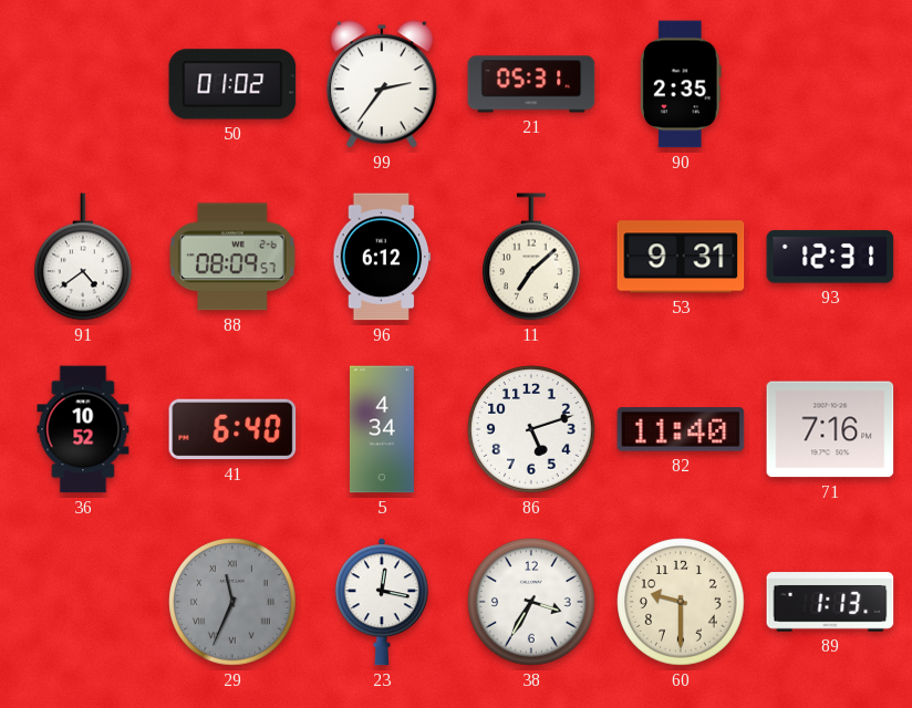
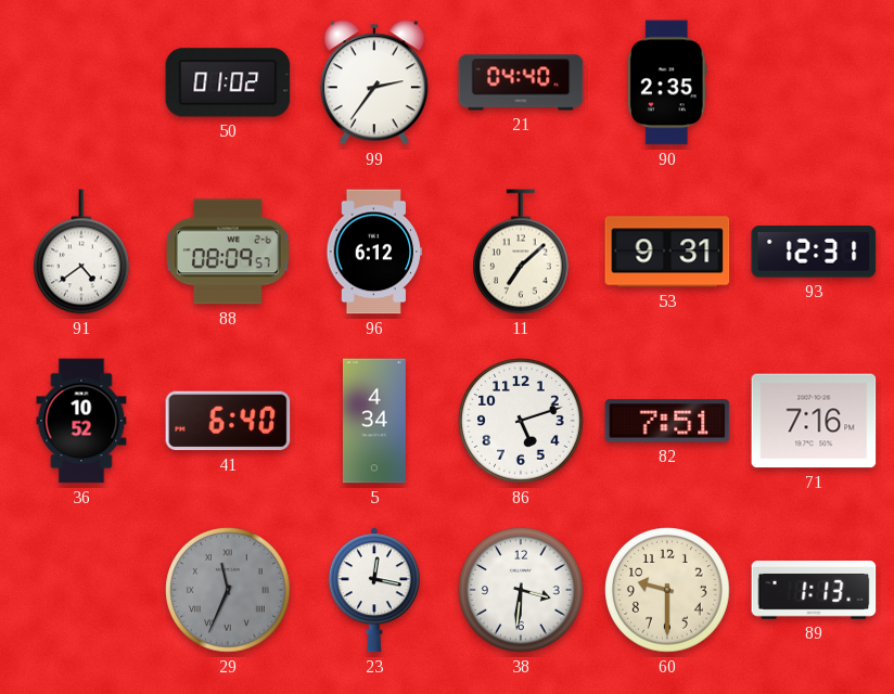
21: 05:31 -> 04:40
82: 11:40 -> 7:51
38: 3:35 -> 3:31
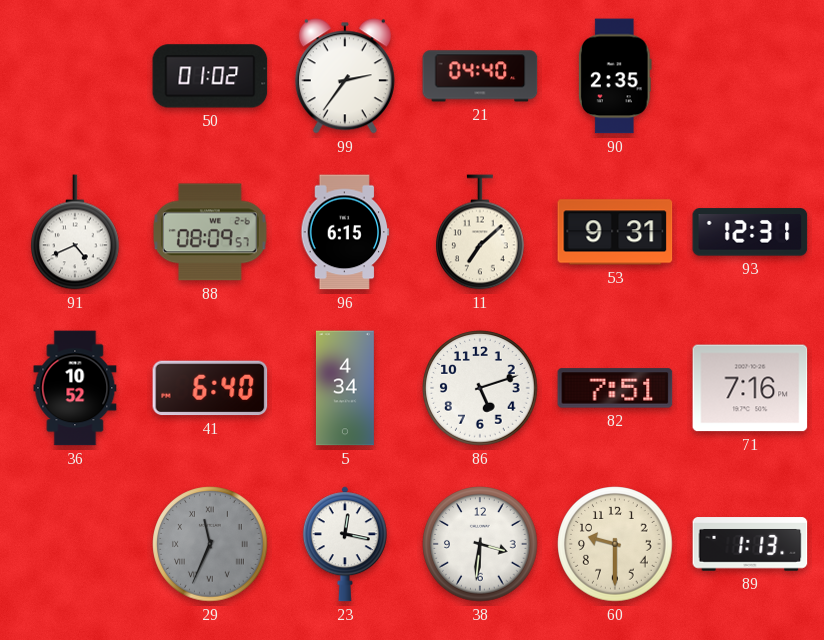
91: 4:39 -> 4:41
96: 6:12 -> 6:15
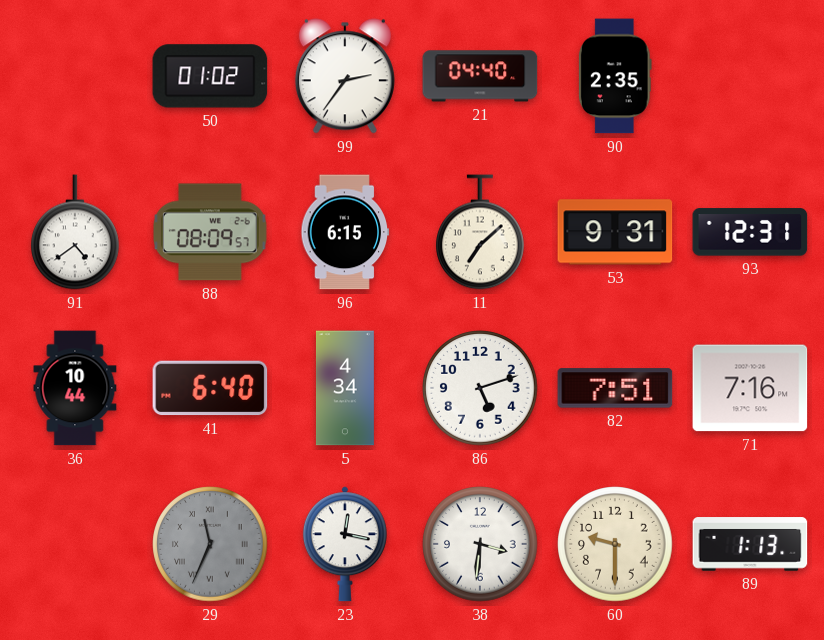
91: 4:41 -> 4:39
36: 10:52 -> 10:44
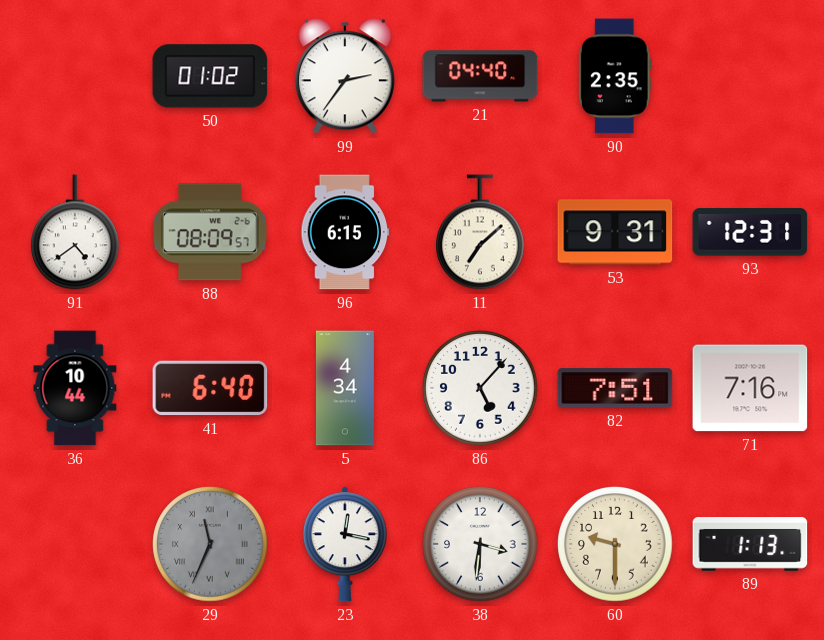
86: 5:12 -> 5:07
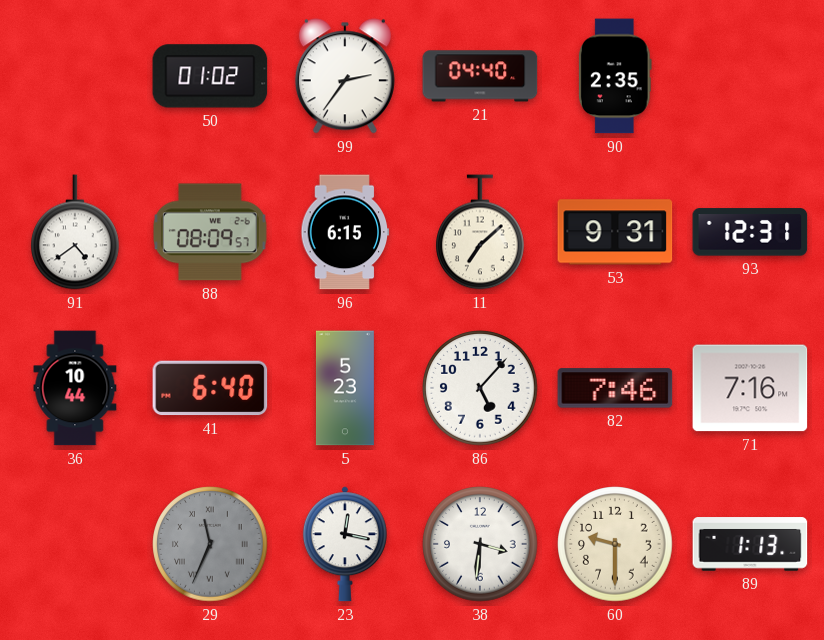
5: 4:34 -> 5:23
82: 7:51 -> 7:46
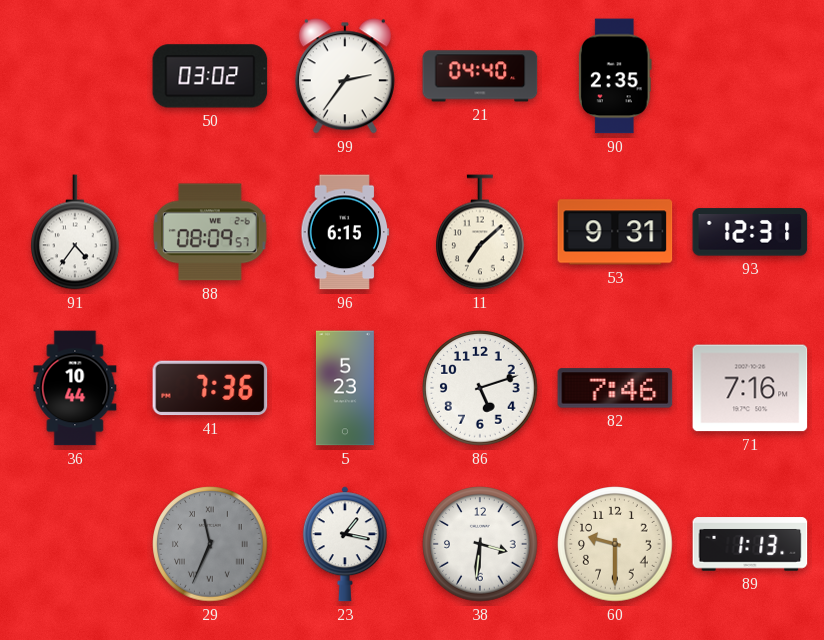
50: 01:02 -> 03:02
91: 4:39 -> 4:36
41: 6:40 -> 7:36
86: 5:07 -> 5:12
23: 12:17 -> 1:17
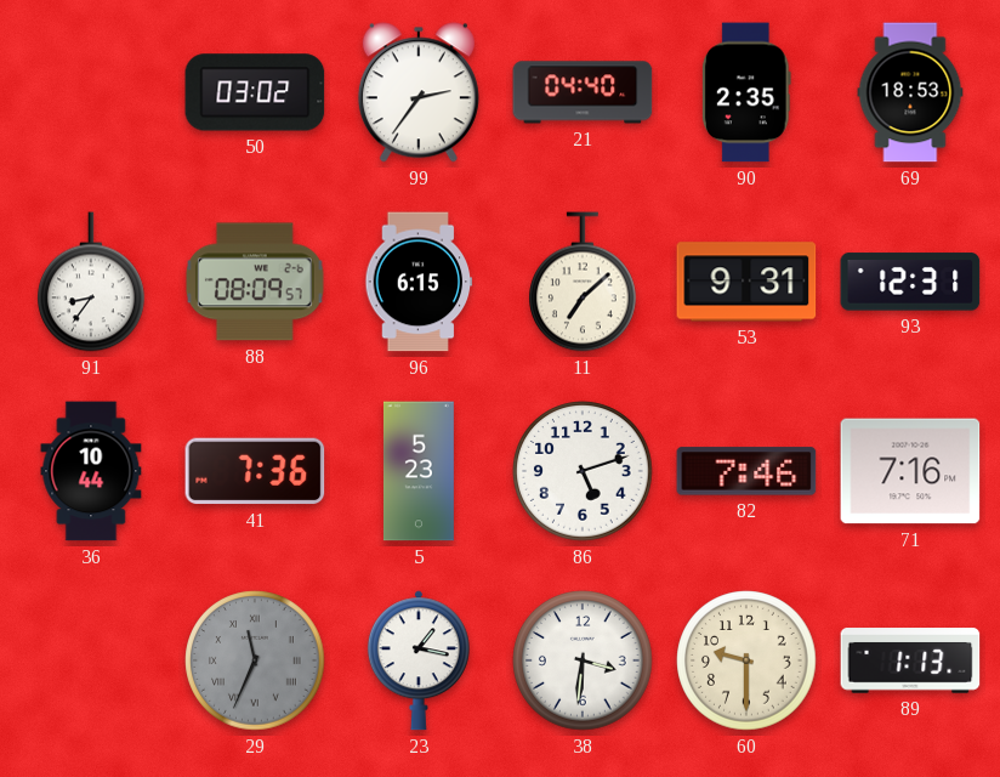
69: none -> 18:53
91: 4:36 -> 8:36
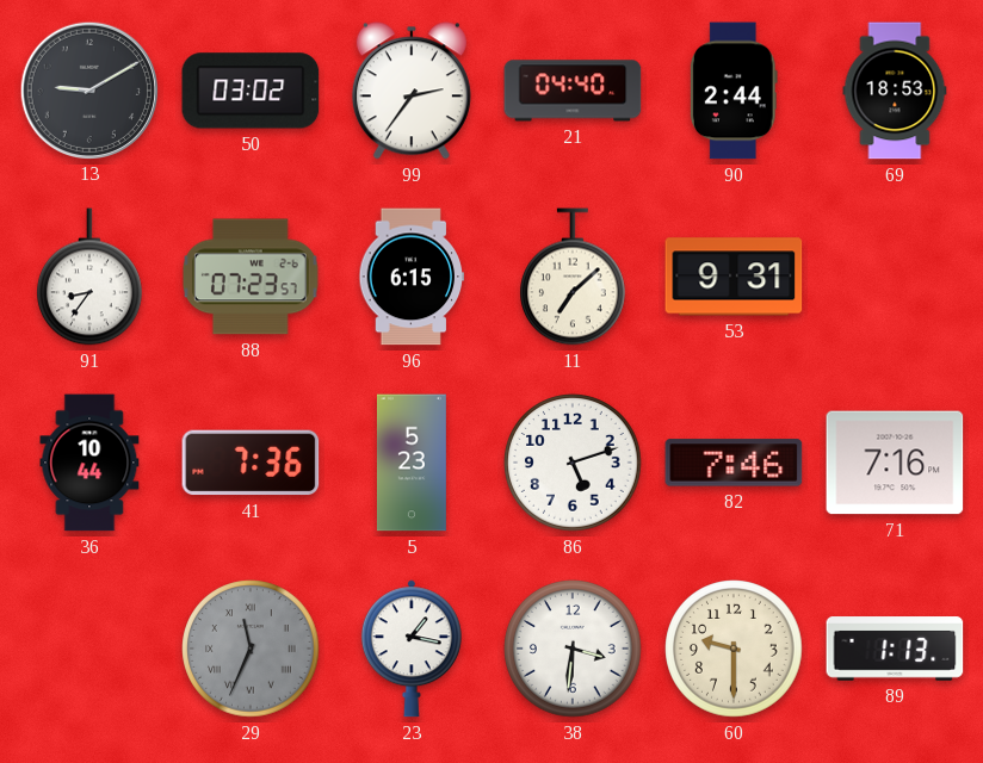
13: none -> 9:10
90: 2:35 -> 2:44
88: 08:09 -> 07:23
93: 12:31 -> none
